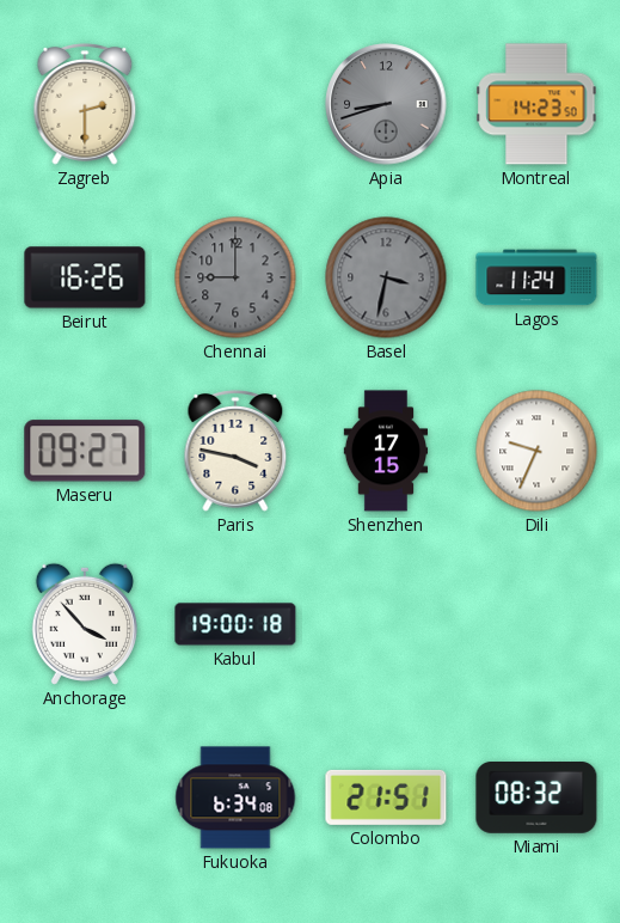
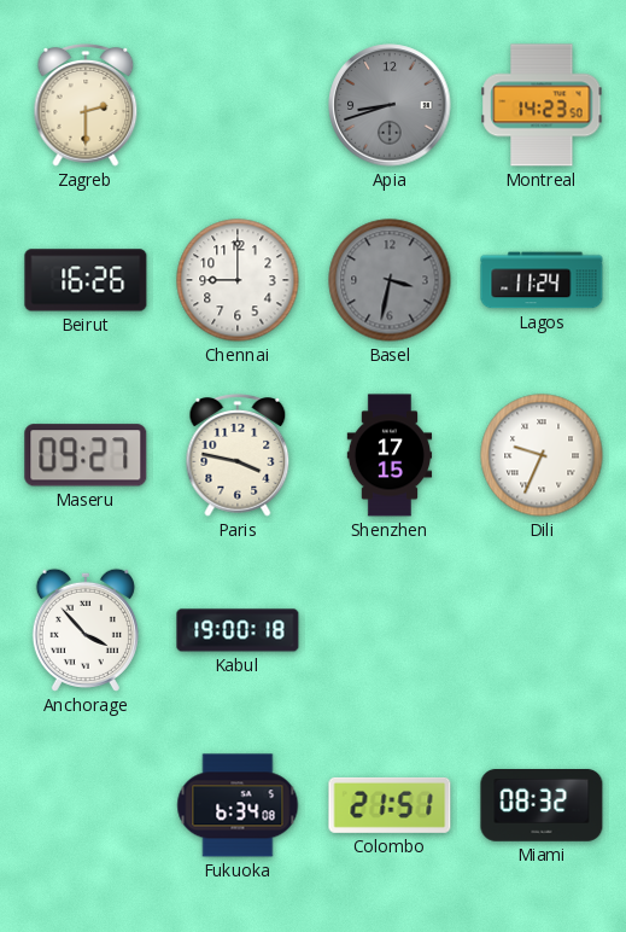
Chennai dial: grey -> white
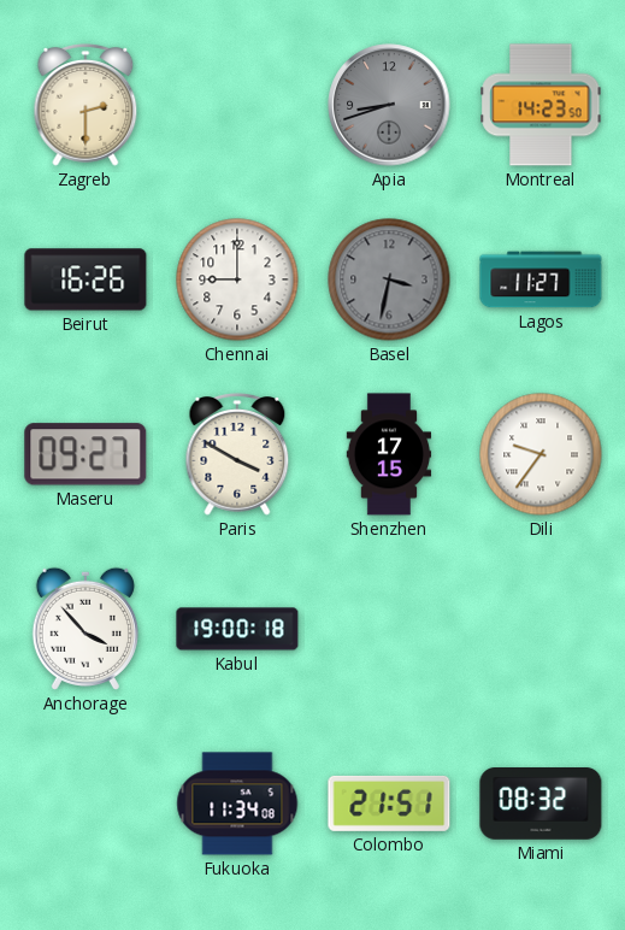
Lagos: 11:24 -> 11:27
Paris: 3:47 -> 3:50
Dili: 9:34 -> 9:36
Fukuoka: 6:34 -> 11:34
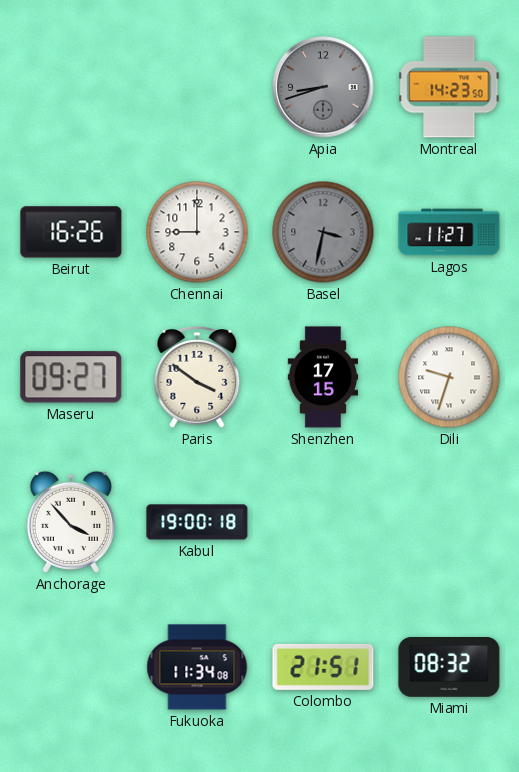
Zagreb: 2:30 -> none
Paris: 3:50 -> 3:51
Dili: 9:36 -> 9:33
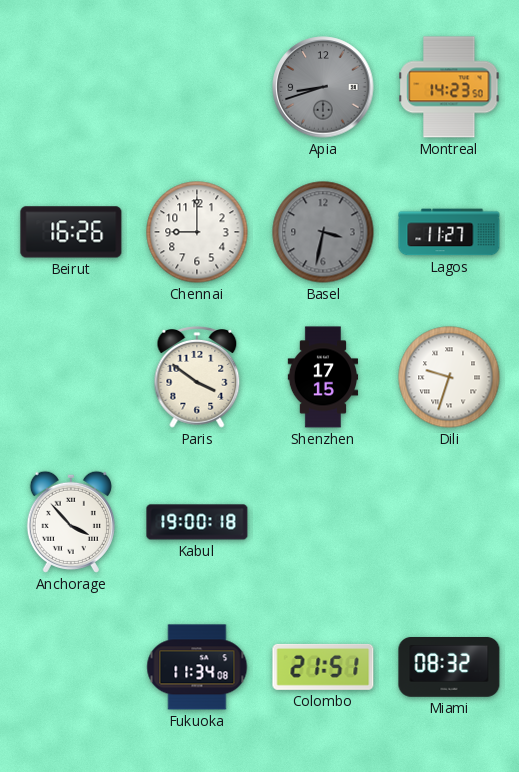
Maseru: 09:27 -> none
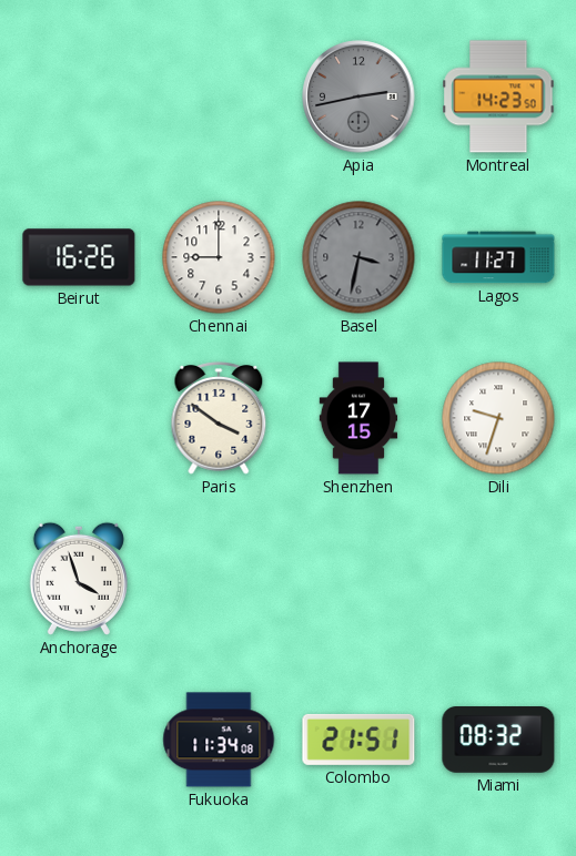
Apia: 8:42 -> 2:43
Anchorage: 3:53 -> 3:57
Kabul: 19:00 -> none
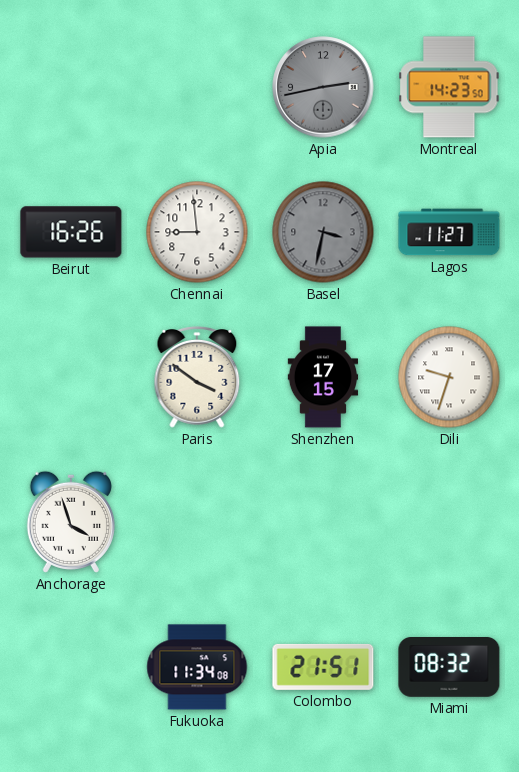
Chennai: 9:00 -> 8:59
